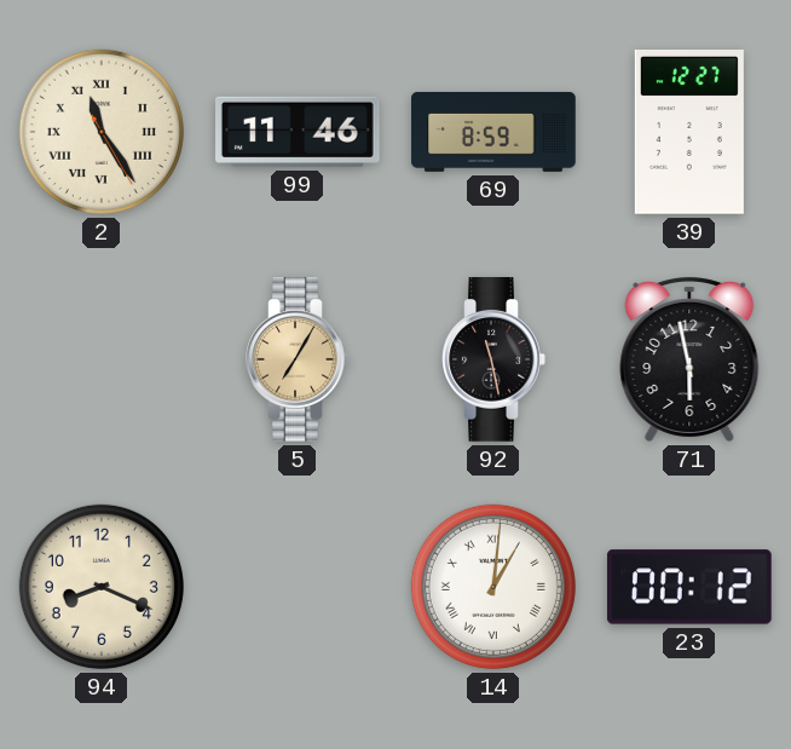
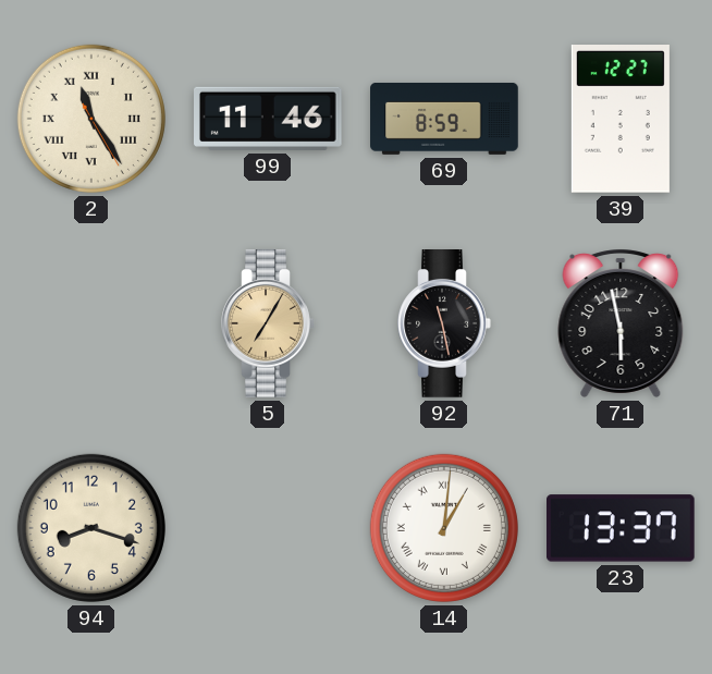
94: 8:19 -> 8:18
23: 00:12 -> 13:37
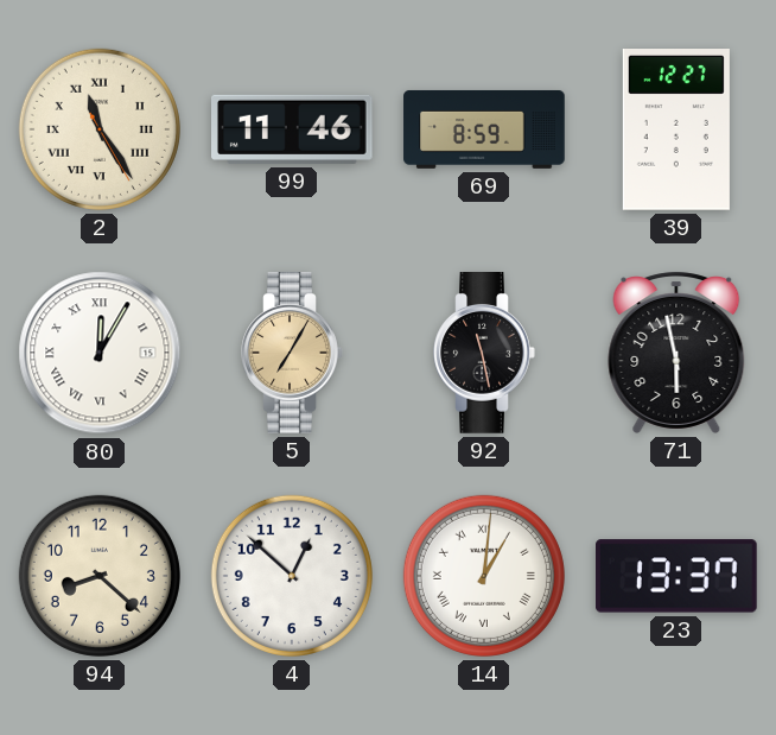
80: none -> 12:05
94: 8:18 -> 8:22
4: none -> 12:52
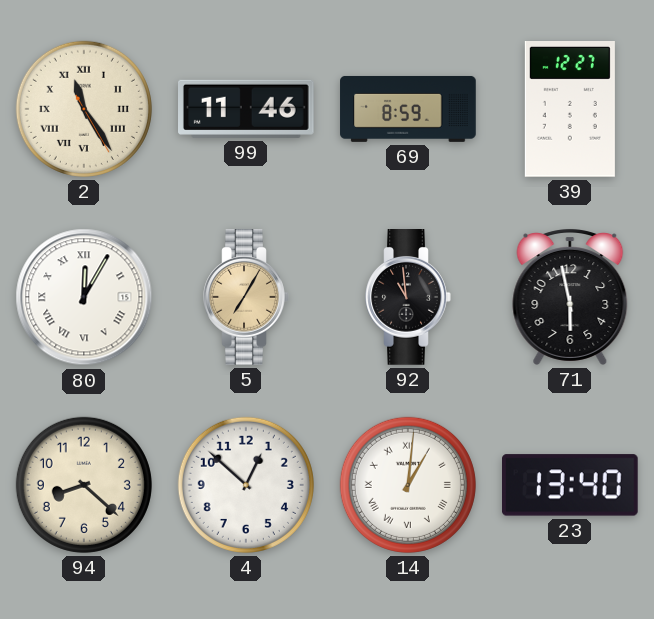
92: 11:28 -> 10:59
23: 13:37 -> 13:40
